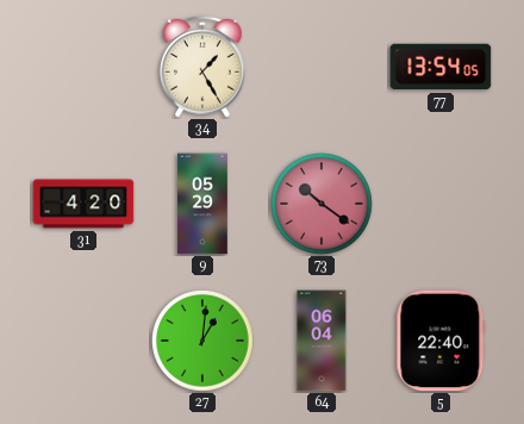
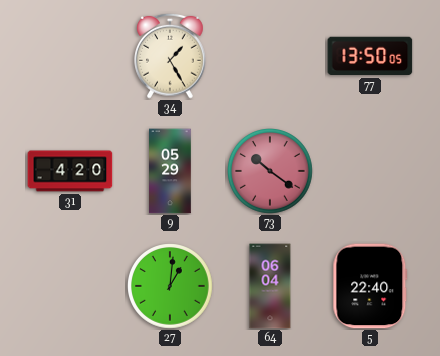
77: 13:54 -> 13:50
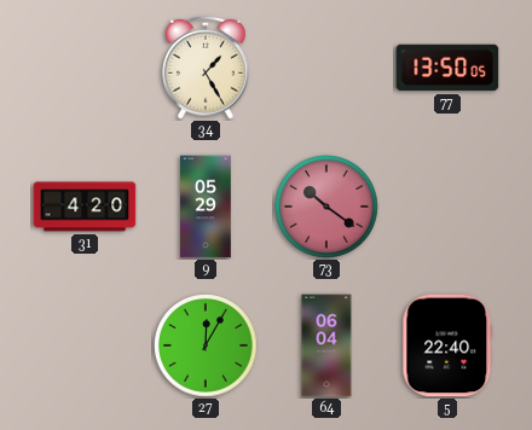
27: 1:01 -> 12:05
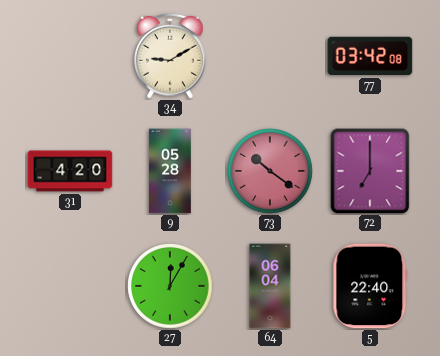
34: 1:25 -> 9:10
77: 13:50 -> 03:42
9: 05:29 -> 05:28
72: none -> 7:00
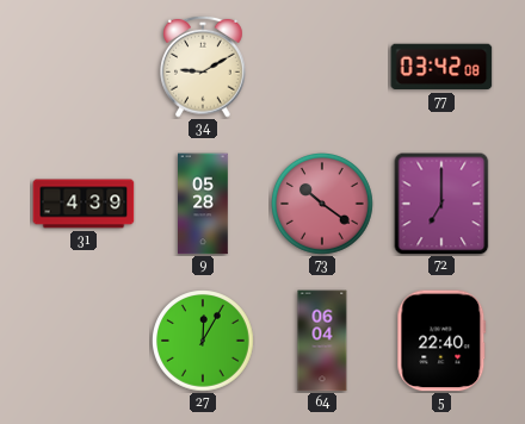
31: 4:20 -> 4:39
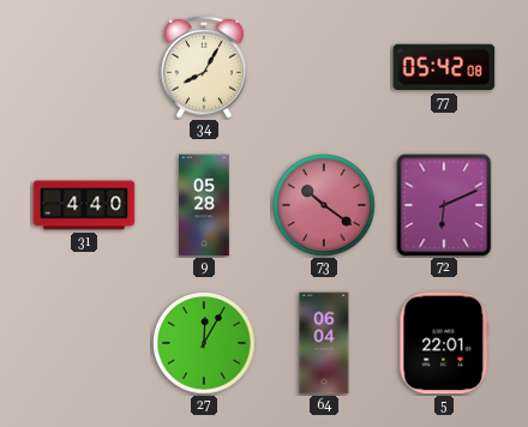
34: 9:10 -> 8:05
77: 03:42 -> 05:42
31: 4:39 -> 4:40
72: 7:00 -> 6:11
5: 22:40 -> 22:01
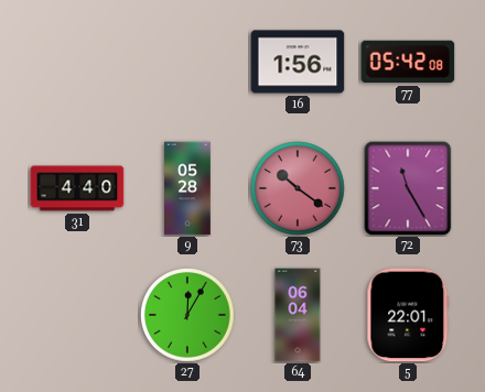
34: 8:05 -> none
16: none -> 1:56
72: 6:11 -> 11:25
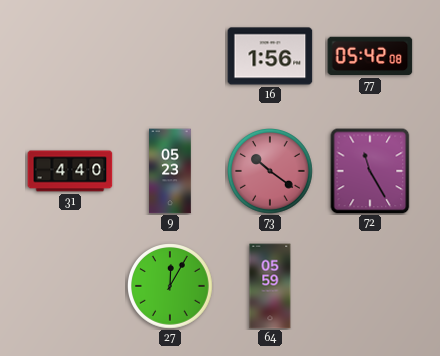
9: 05:28 -> 05:23
64: 06:04 -> 05:59
5: 22:01 -> none
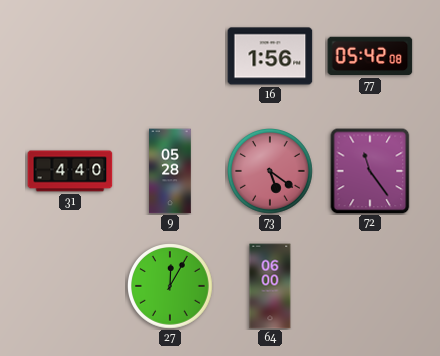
9: 05:23 -> 05:28
73: 10:21 -> 5:21
72: 11:25 -> 11:24
64: 05:59 -> 06:00
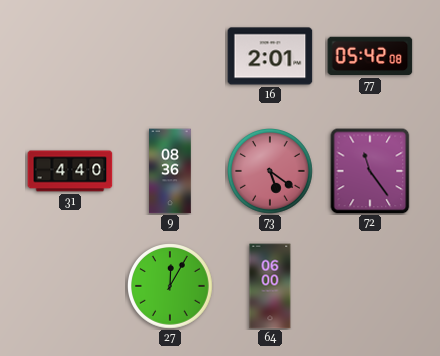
16: 1:56 -> 2:01
9: 05:28 -> 08:36
